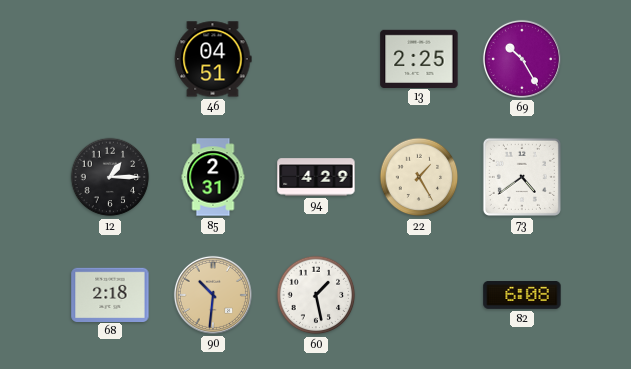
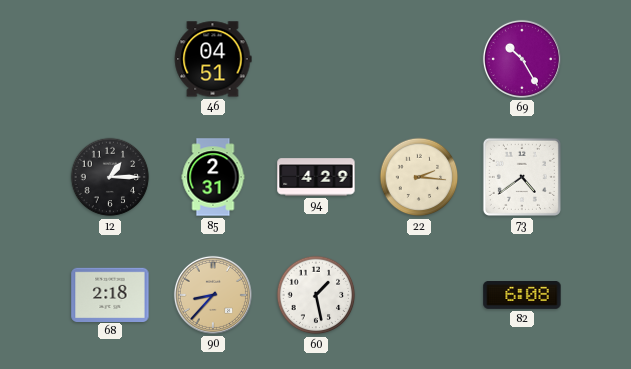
13: 2:25 -> none
22: 1:25 -> 2:16
90: 10:31 -> 8:37
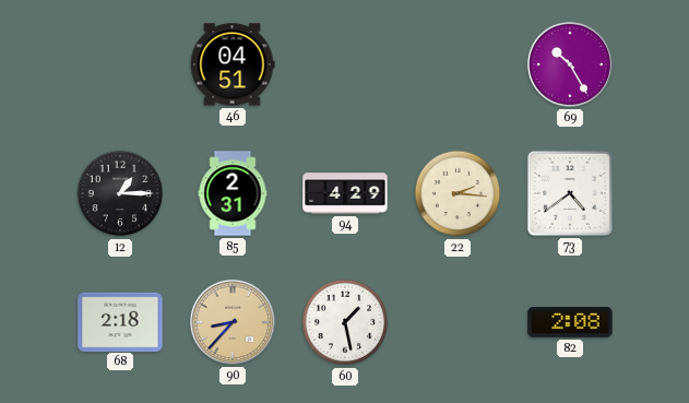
82: 6:08 -> 2:08
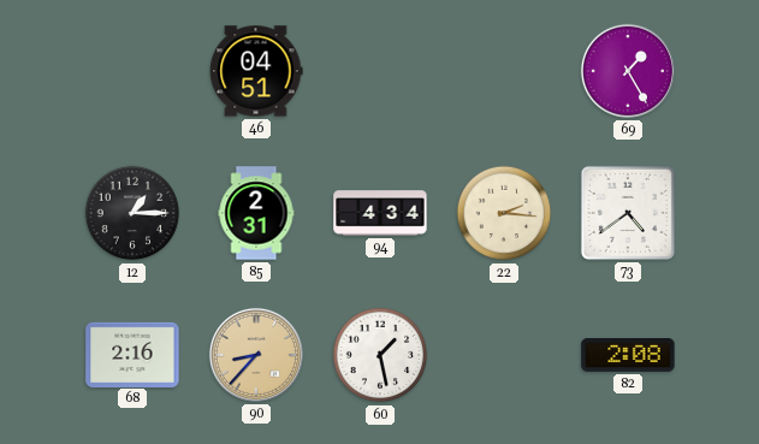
69: 10:25 -> 1:25
94: 4:29 -> 4:34
68: 2:18 -> 2:16
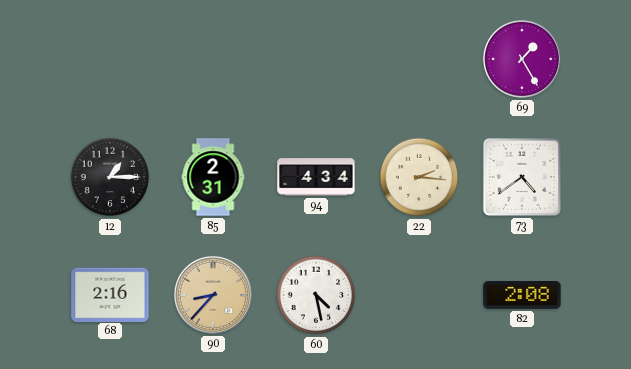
46: 04:51 -> none
60: 1:28 -> 4:28
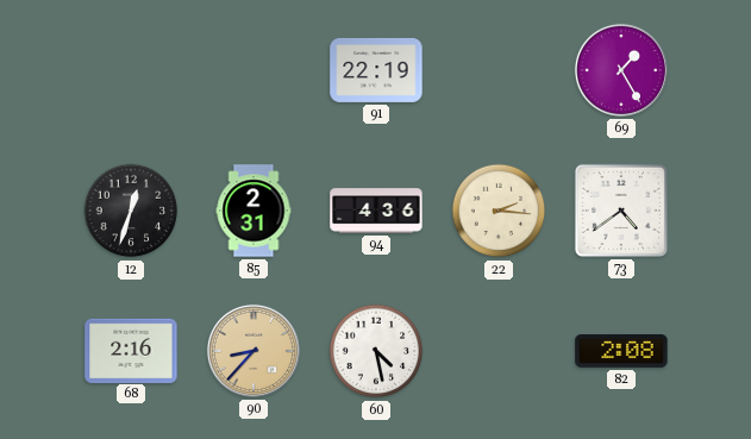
91: none -> 22:19
12: 1:15 -> 12:33
94: 4:34 -> 4:36
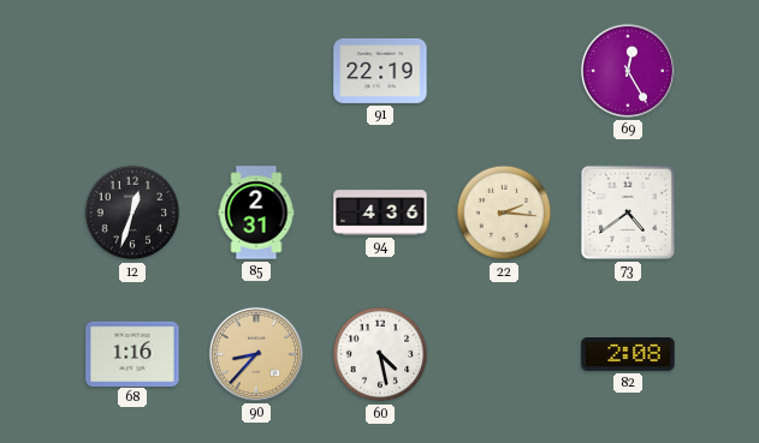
69: 1:25 -> 12:25
68: 2:16 -> 1:16
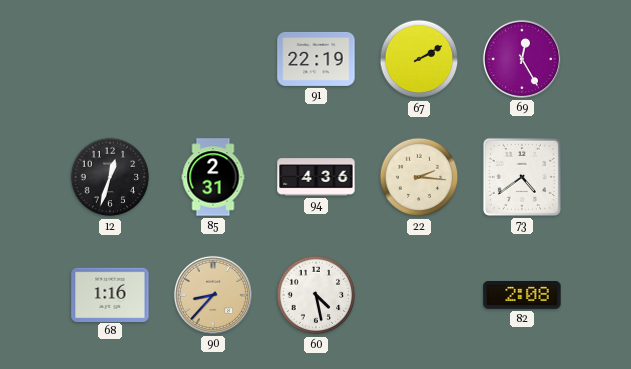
67: none -> 2:10
